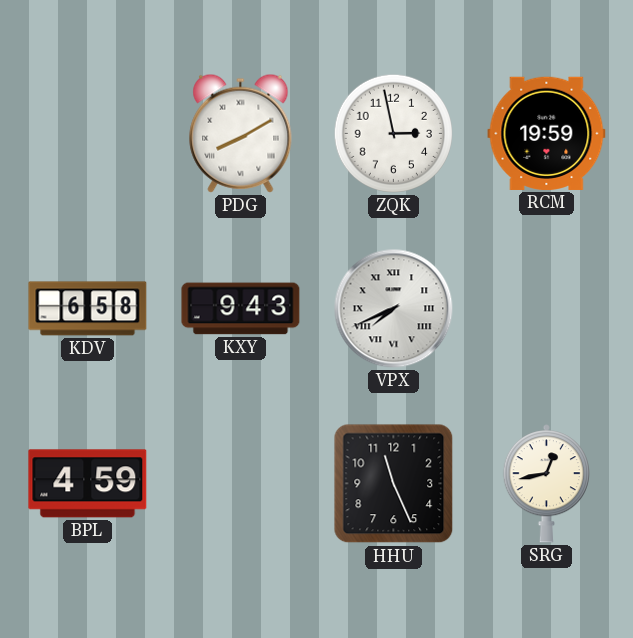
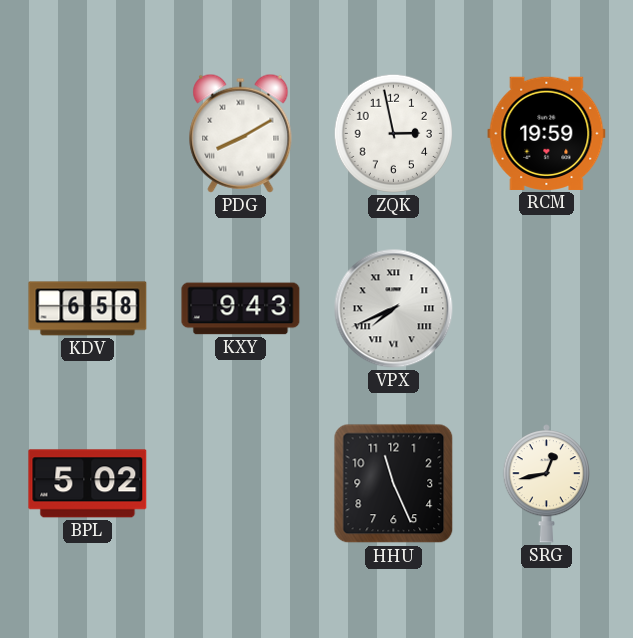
BPL: 4:59 -> 5:02
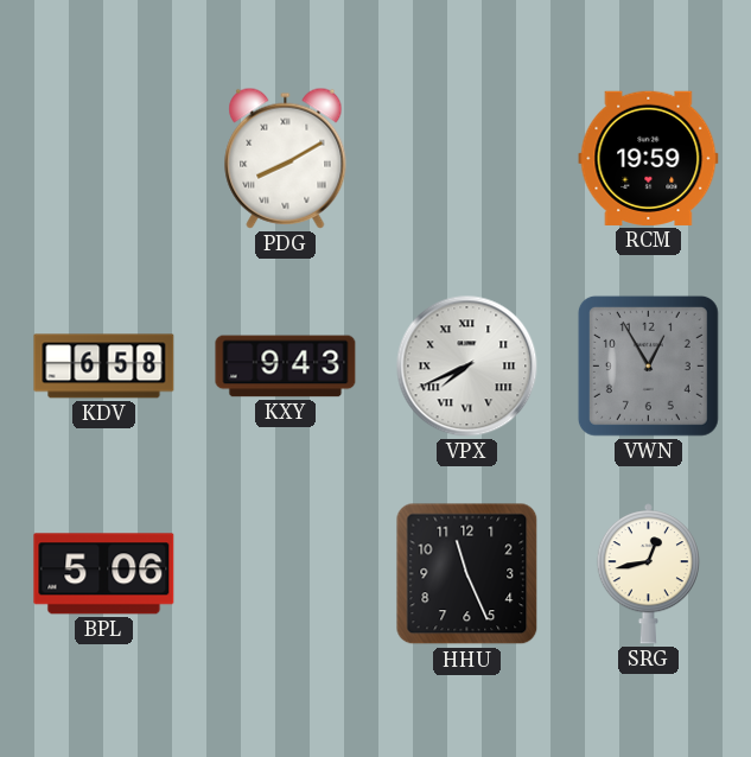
ZQK: 2:58 -> none
VWN: none -> 12:55
BPL: 5:02 -> 5:06
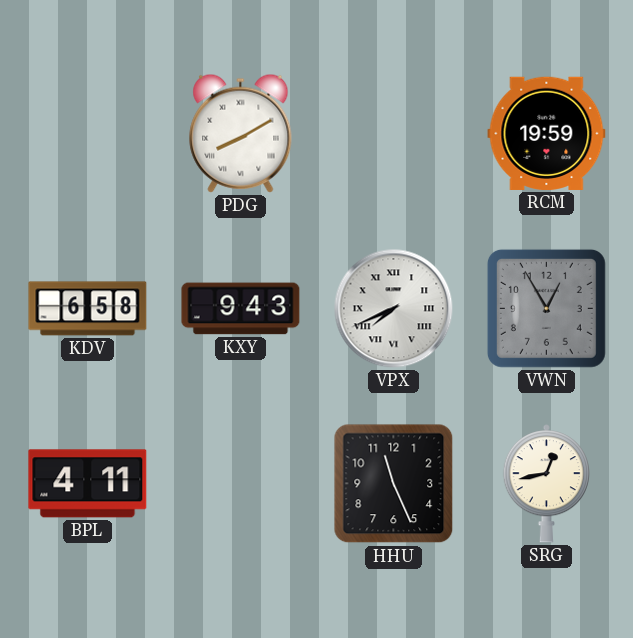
BPL: 5:06 -> 4:11
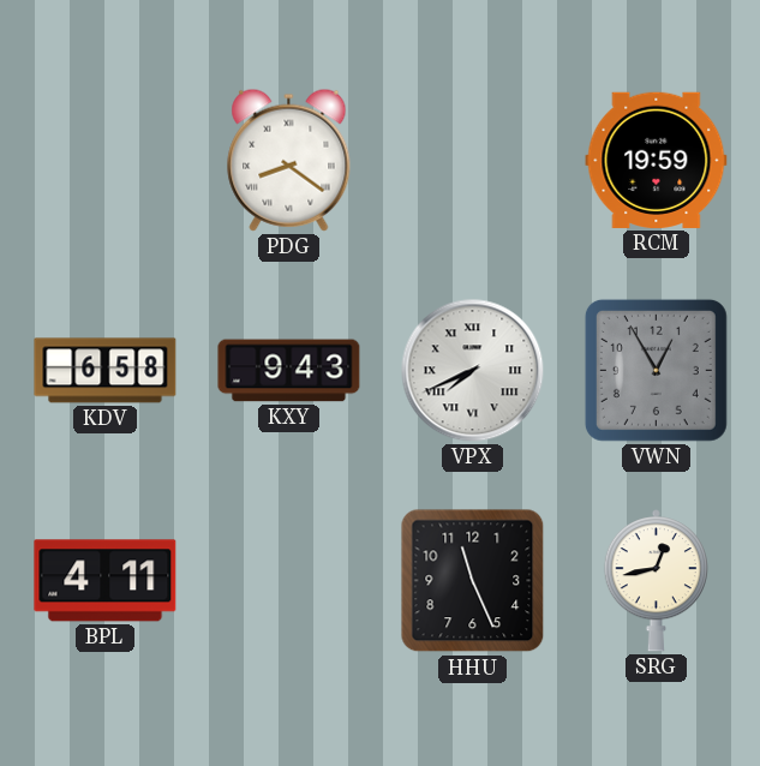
PDG: 8:10 -> 8:21
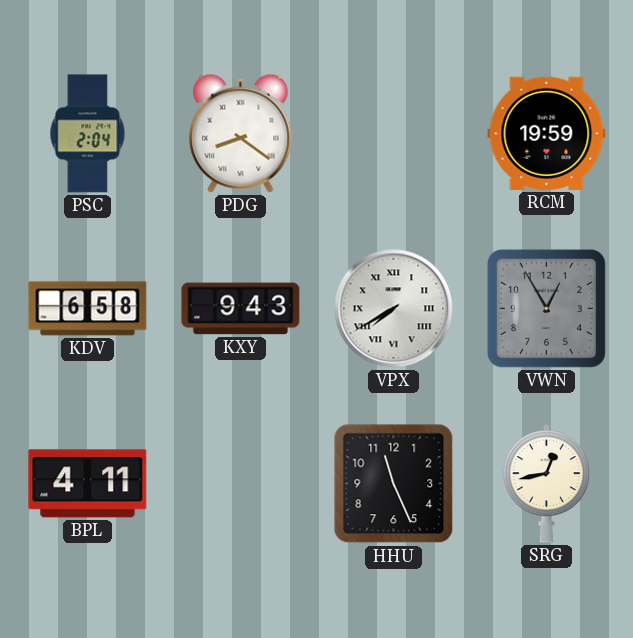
PSC: none -> 2:04
VPX: 7:41 -> 7:40
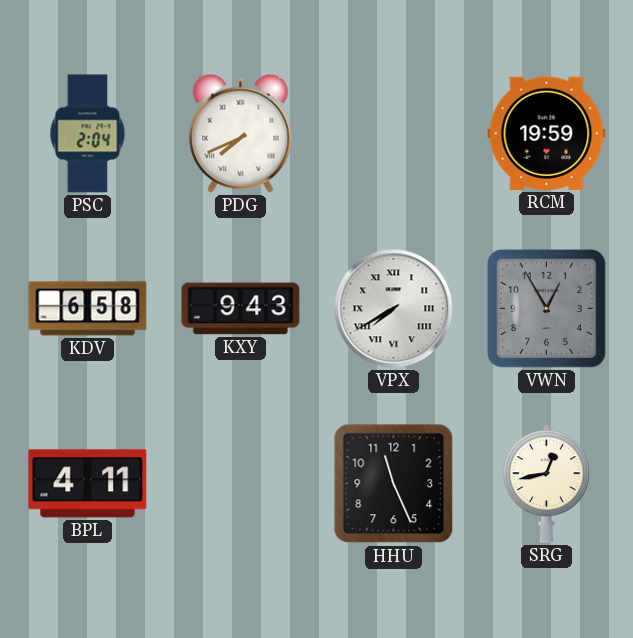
PDG: 8:21 -> 7:41
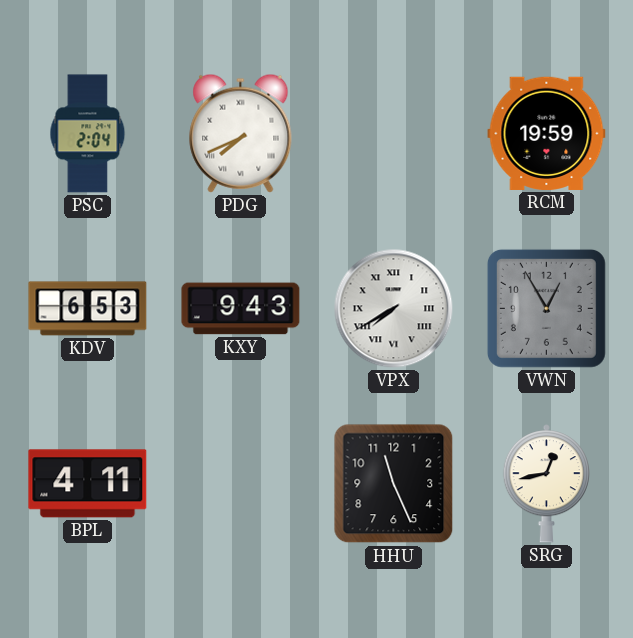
KDV: 6:58 -> 6:53
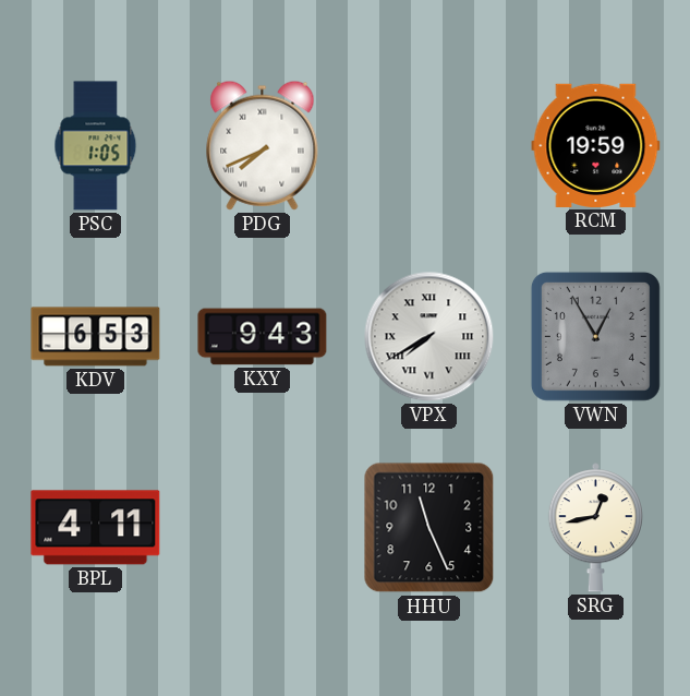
PSC: 2:04 -> 1:05
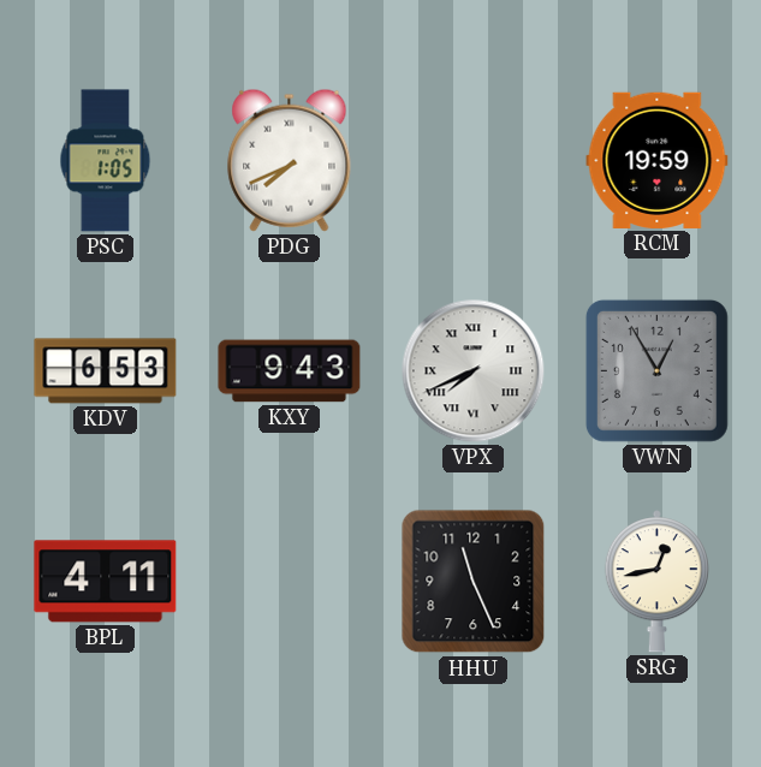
VPX: 7:40 -> 7:41
